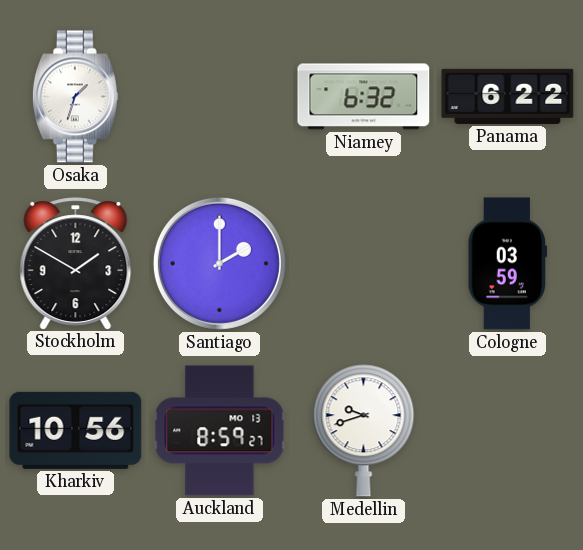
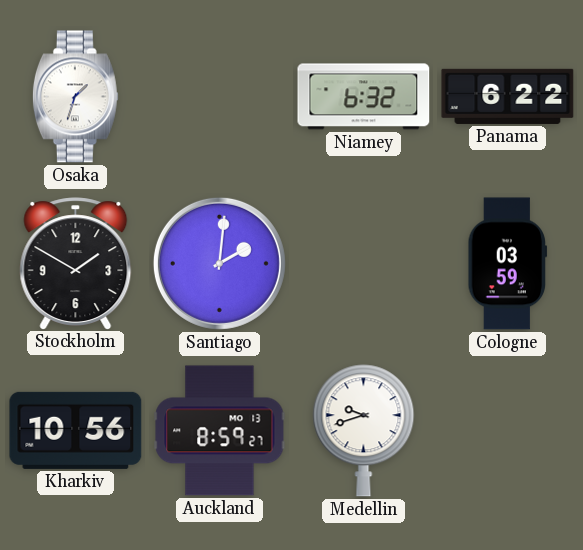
Santiago: 2:00 -> 2:01
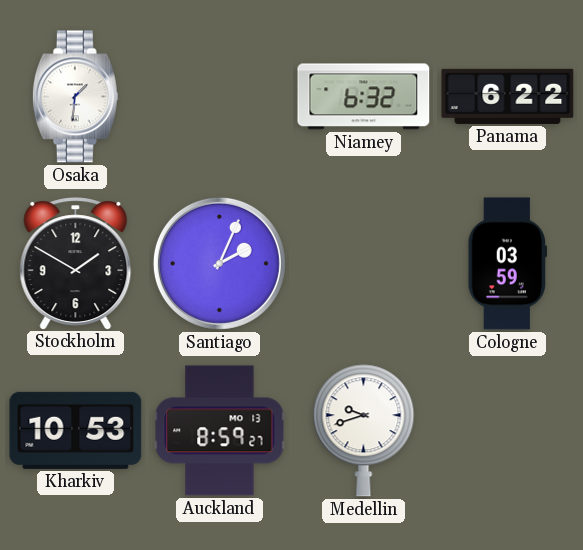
Osaka: 1:33 -> 1:31
Santiago: 2:01 -> 2:04
Kharkiv: 10:56 -> 10:53
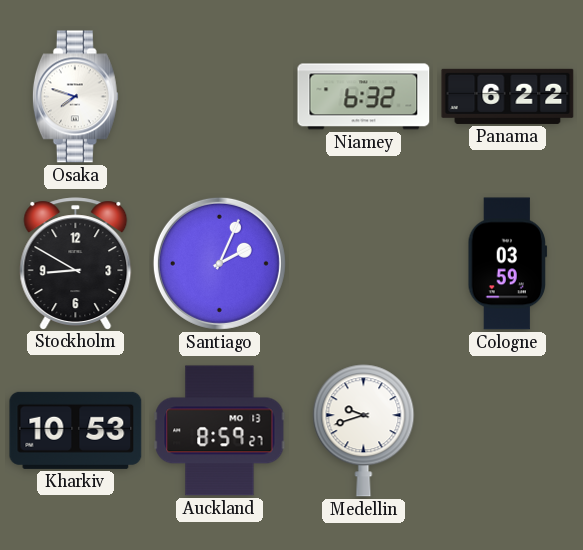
Osaka: 1:31 -> 7:48
Stockholm: 1:50 -> 8:50
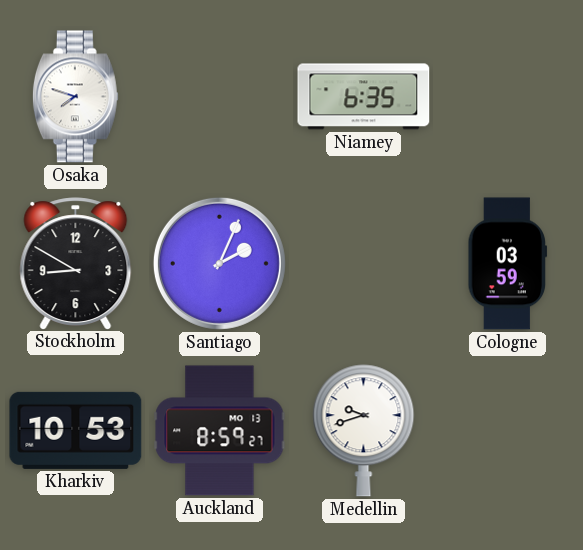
Niamey: 6:32 -> 6:35
Panama: 6:22 -> none
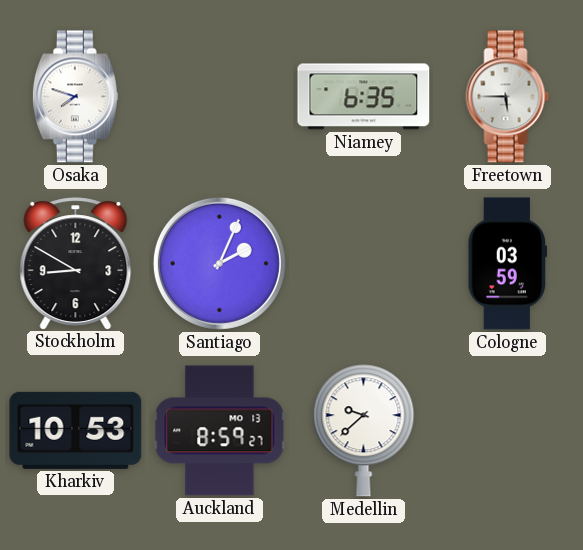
Freetown: none -> 5:45
Medellin: 9:42 -> 9:38
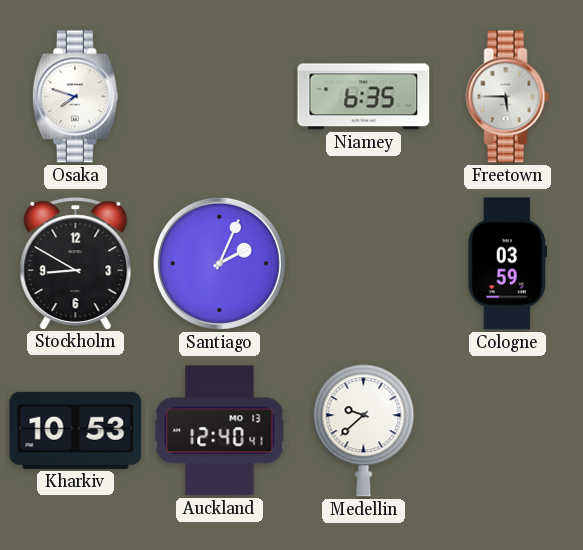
Auckland: 8:59 -> 12:40
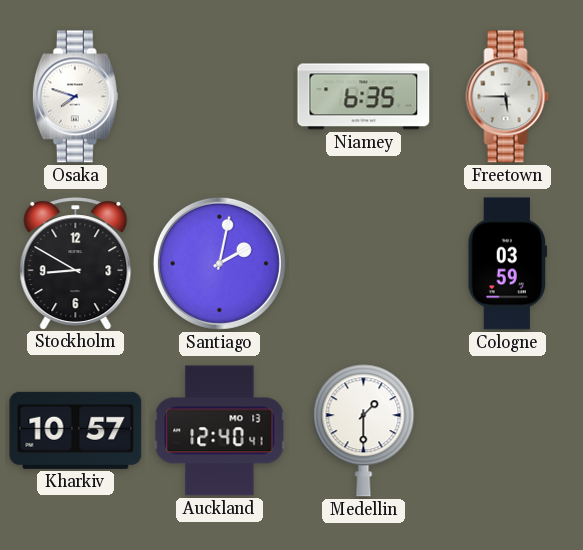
Santiago: 2:04 -> 2:02
Kharkiv: 10:53 -> 10:57
Medellin: 9:38 -> 1:30
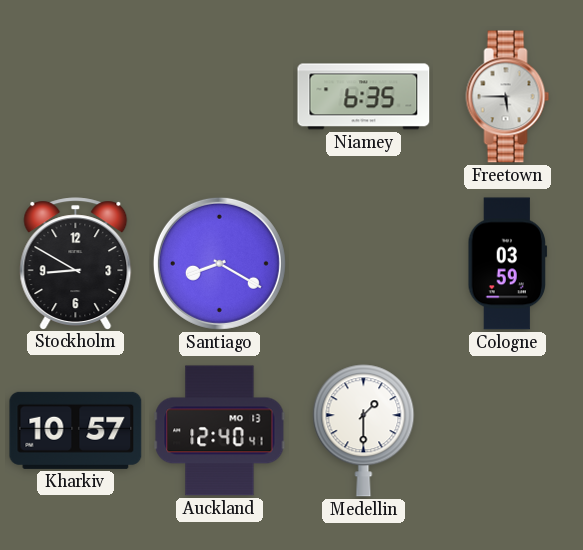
Osaka: 7:48 -> none
Santiago: 2:02 -> 8:20
